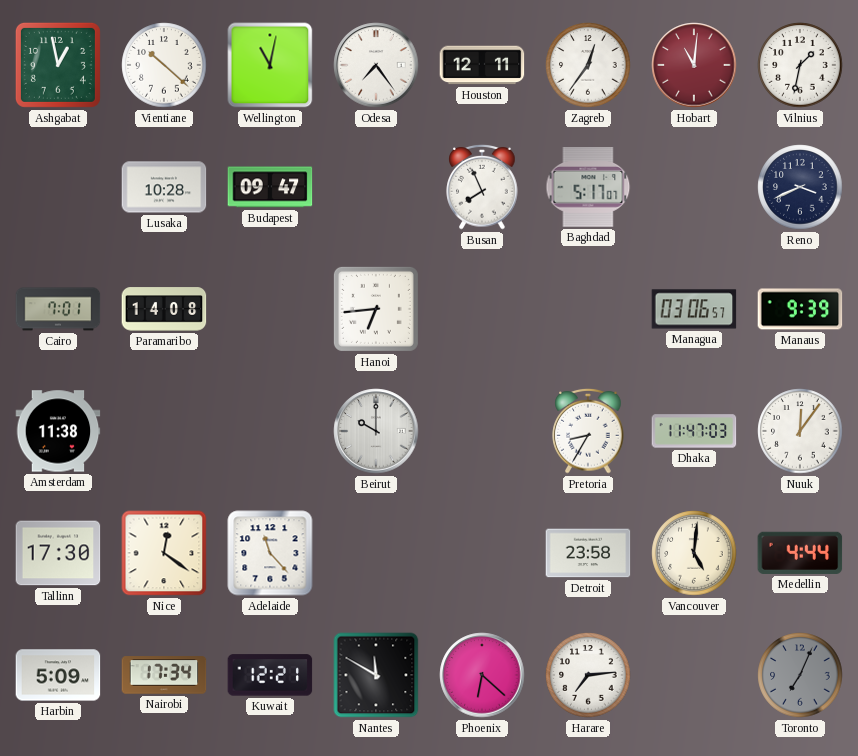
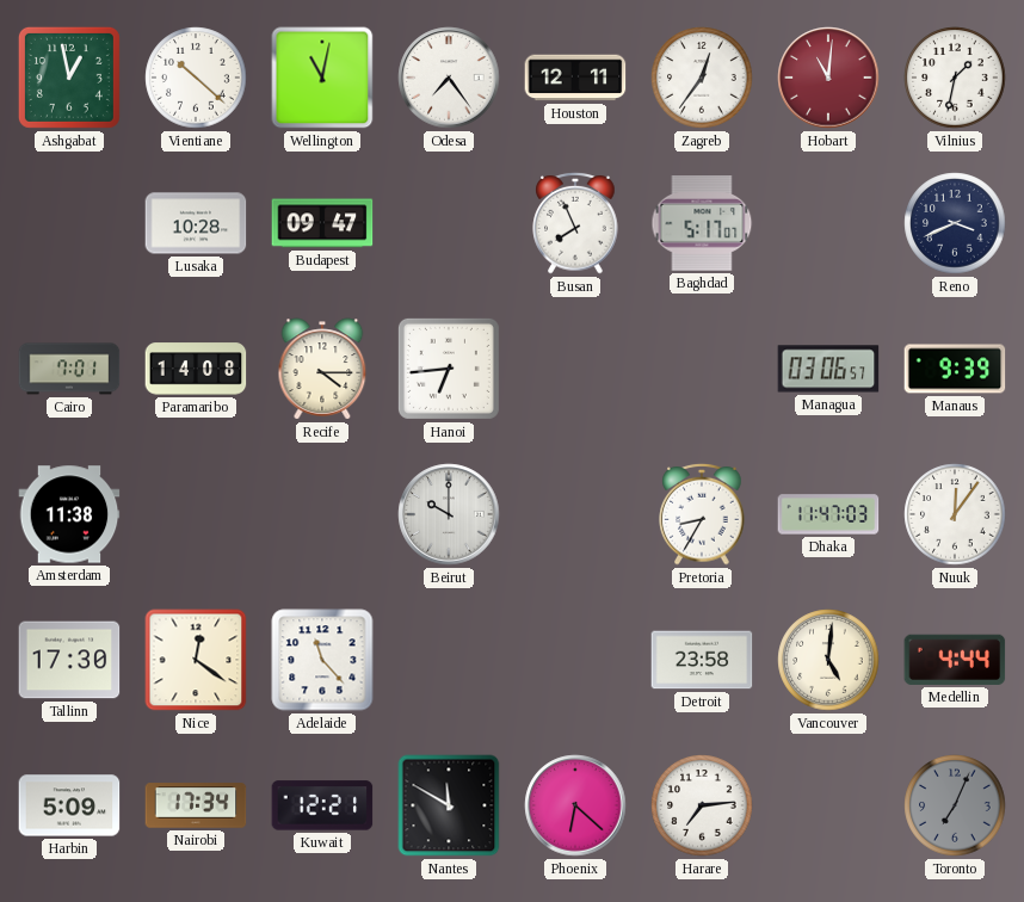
Recife: none -> 4:15
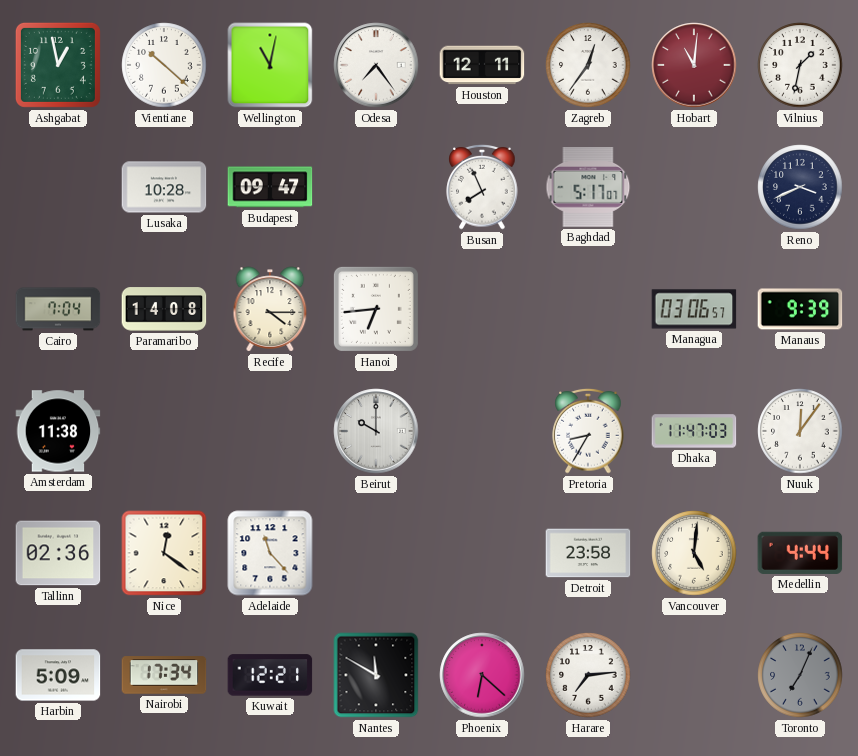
Cairo: 7:01 -> 7:04
Tallinn: 17:30 -> 02:36
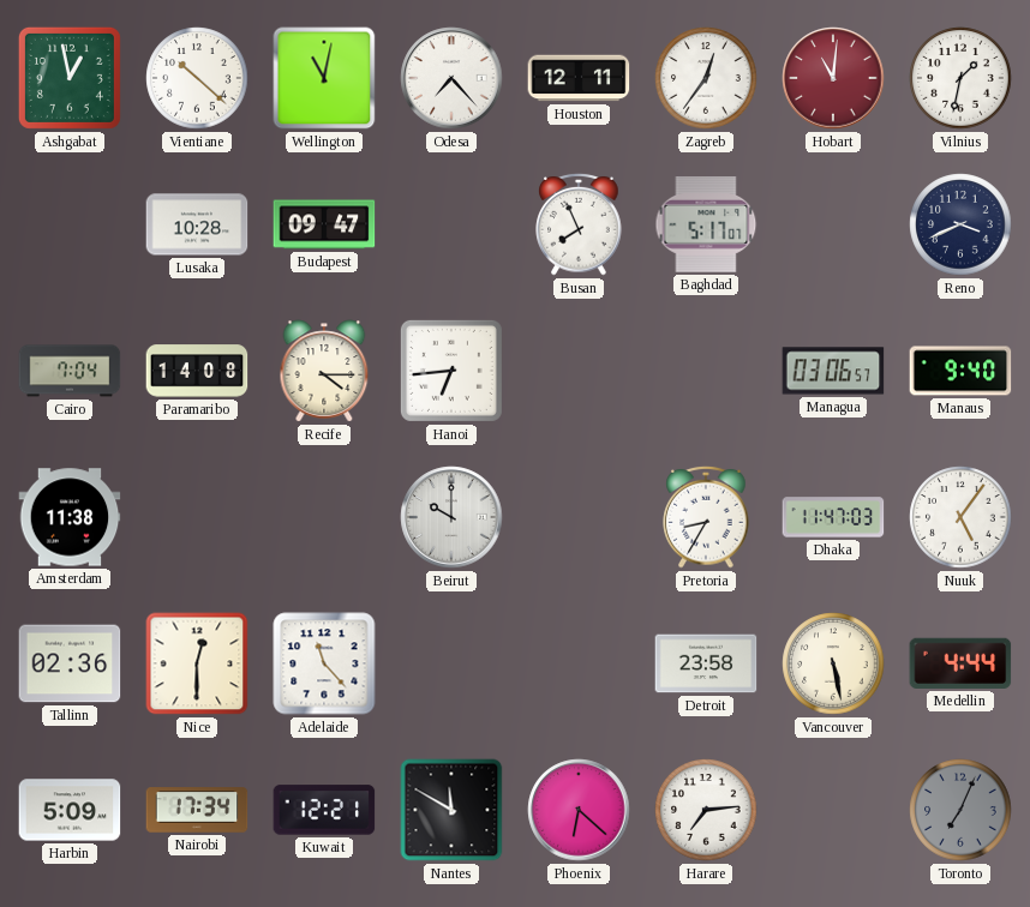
Odesa: 7:24 -> 7:23
Manaus: 9:39 -> 9:40
Nuuk: 12:06 -> 5:06
Nice: 12:21 -> 12:30
Vancouver: 5:01 -> 5:28
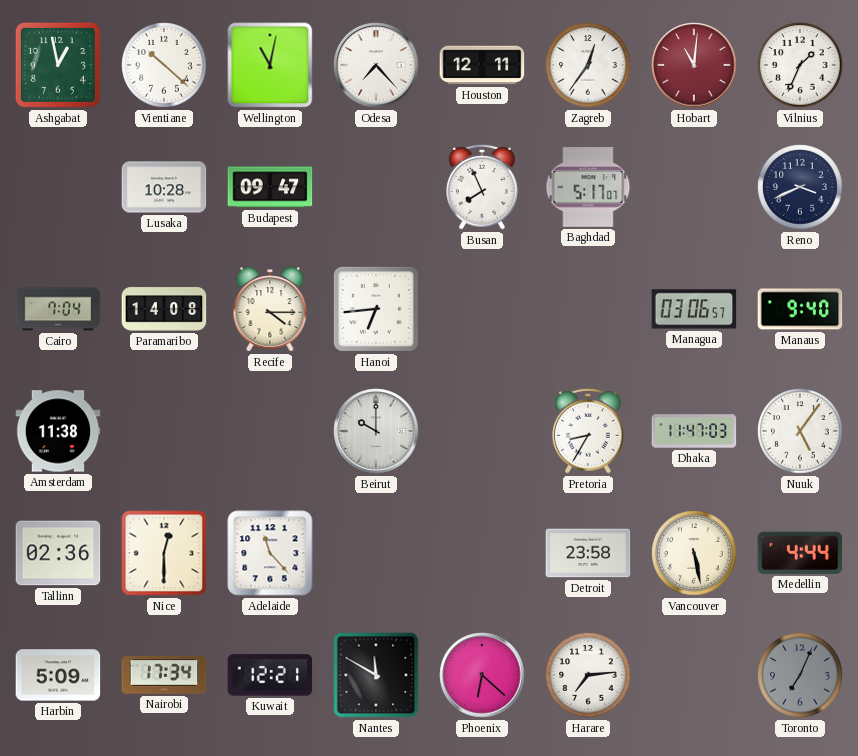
Vilnius: 1:32 -> 1:34
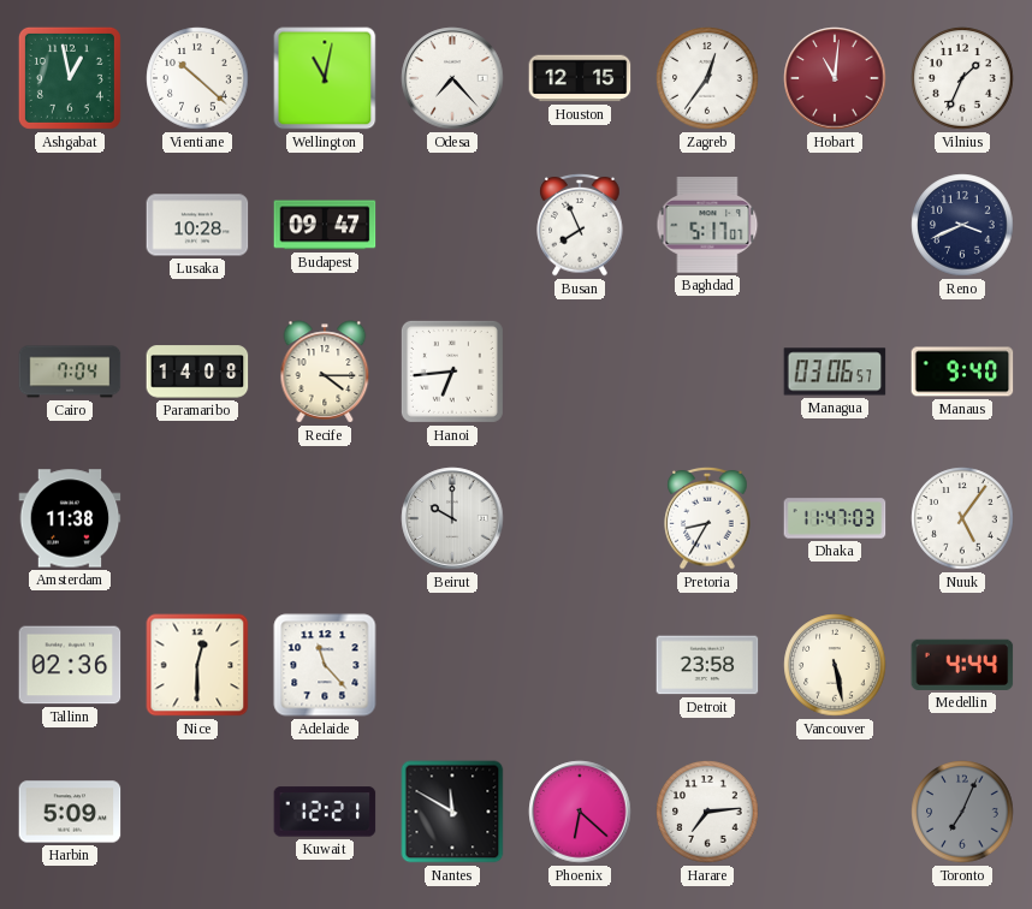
Houston: 12:11 -> 12:15
Nairobi: 17:34 -> none
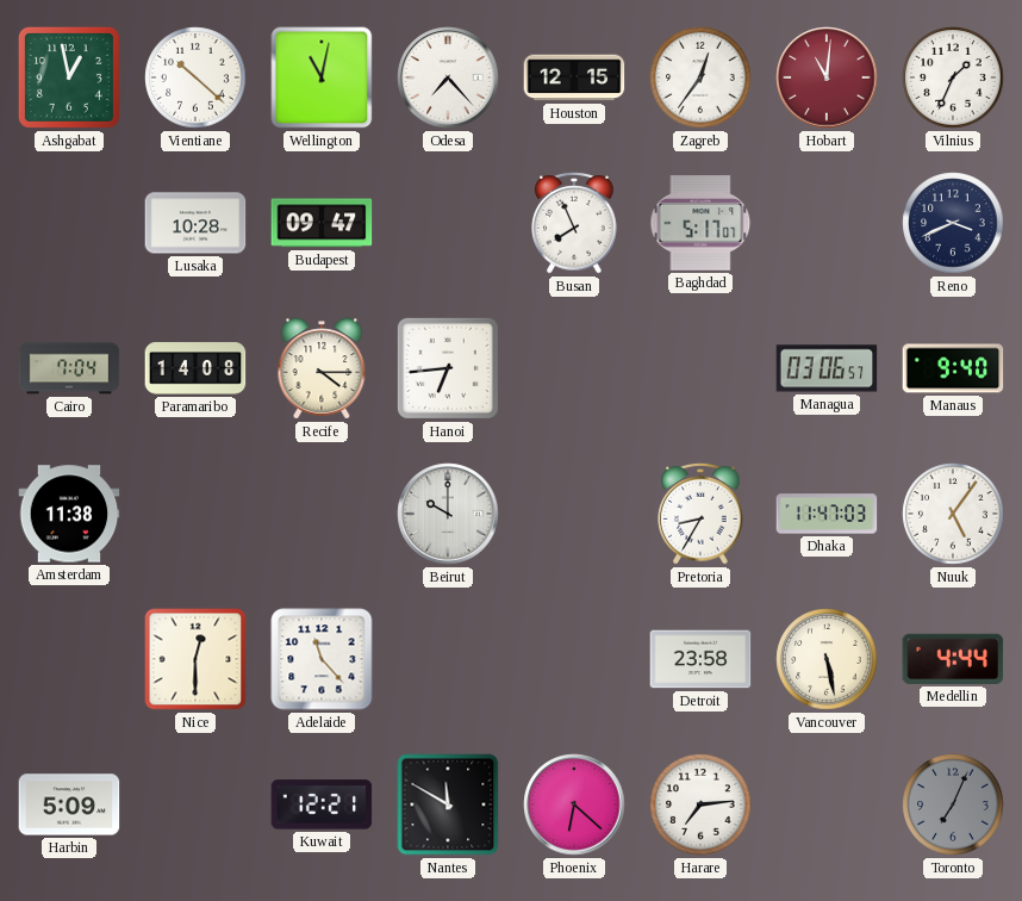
Tallinn: 02:36 -> none
